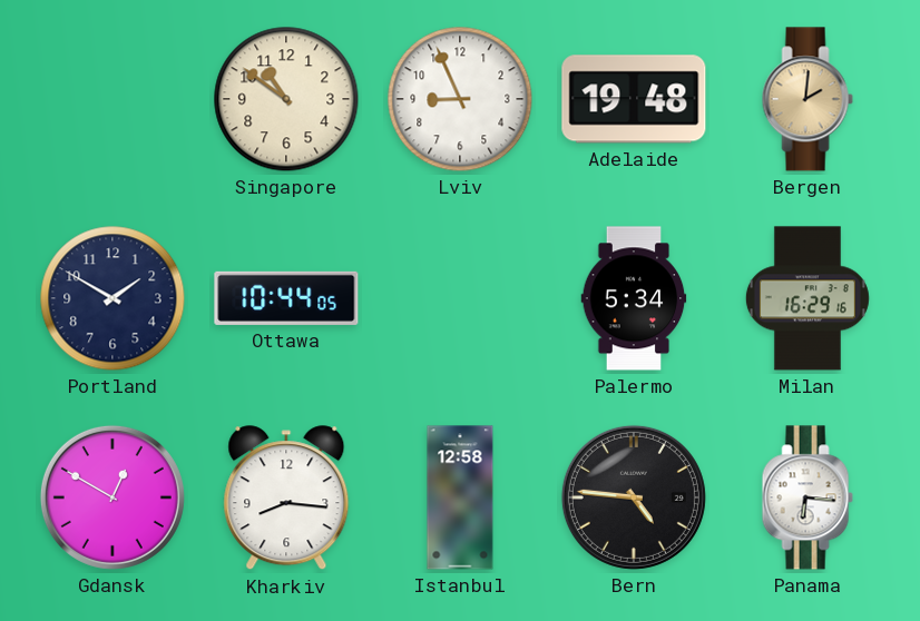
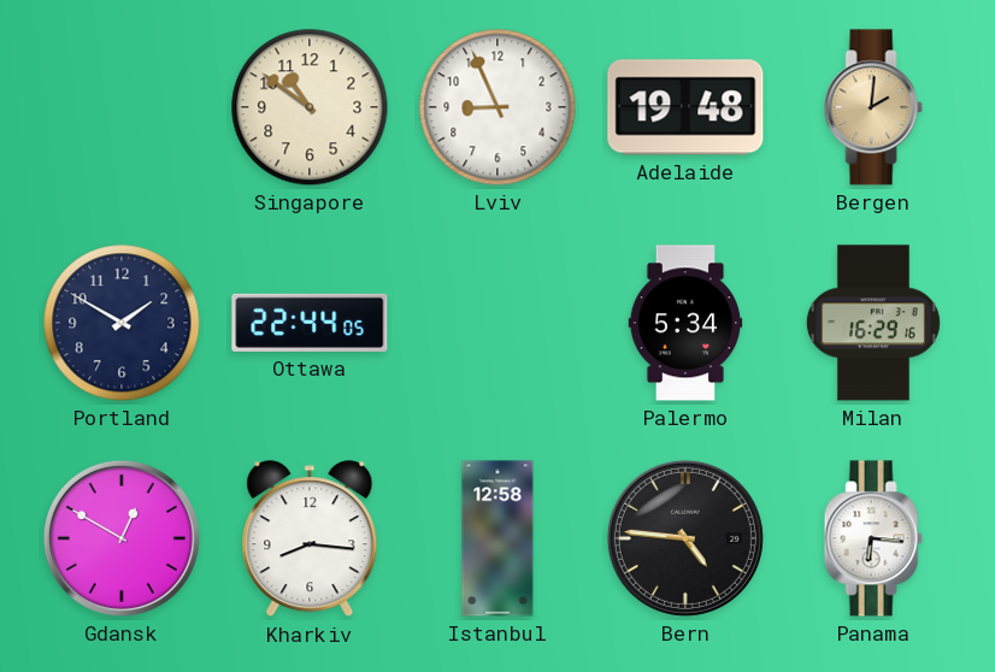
Ottawa: 10:44 -> 22:44
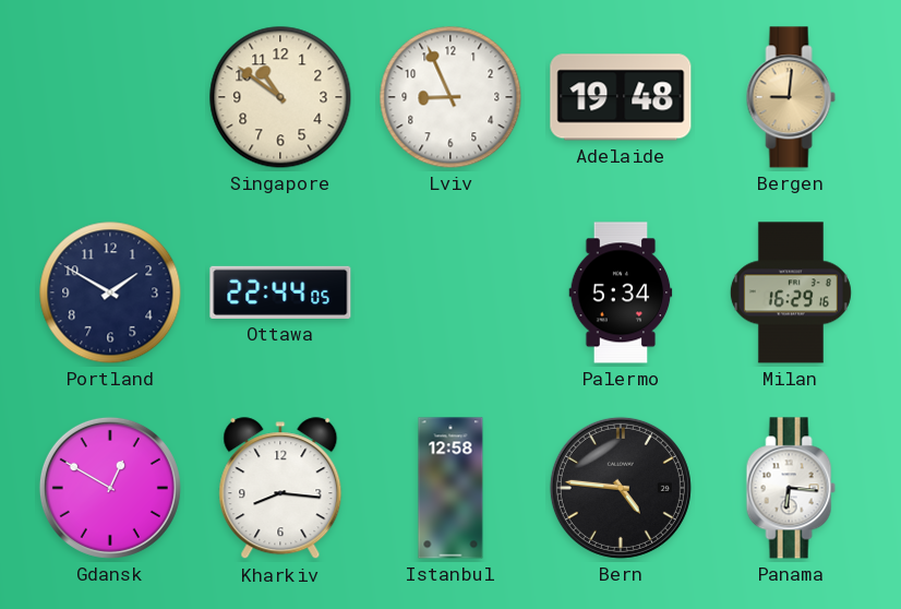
Bergen: 2:01 -> 9:01
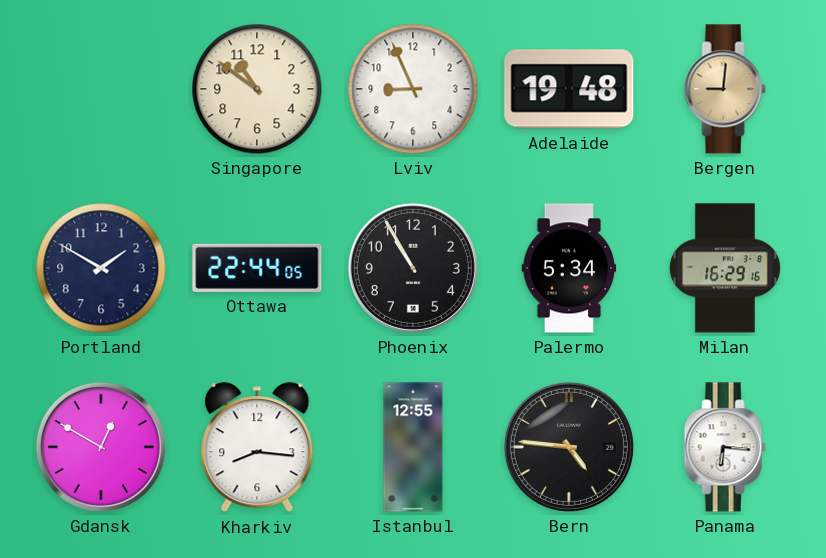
Phoenix: none -> 10:55
Istanbul: 12:58 -> 12:55
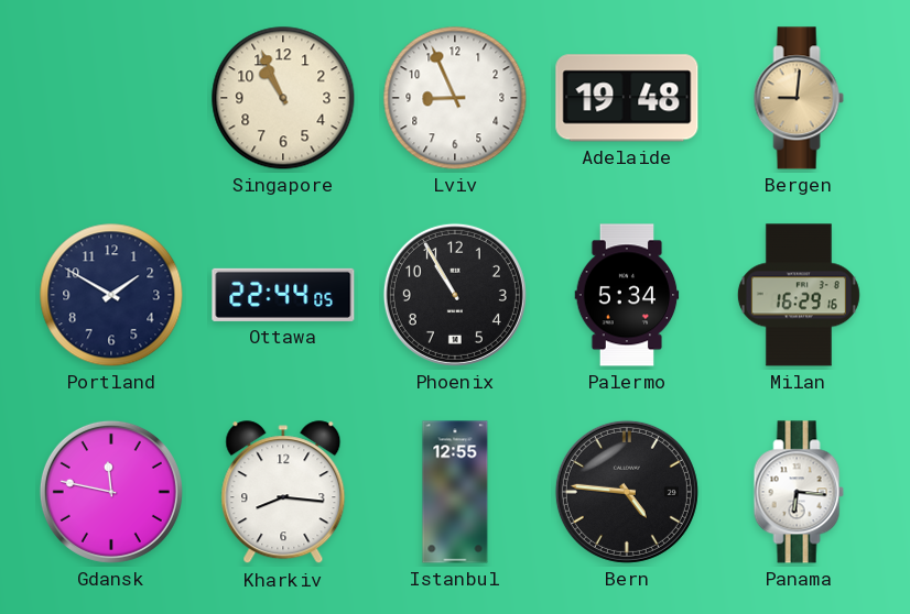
Singapore: 10:51 -> 10:56
Gdansk: 12:50 -> 11:47
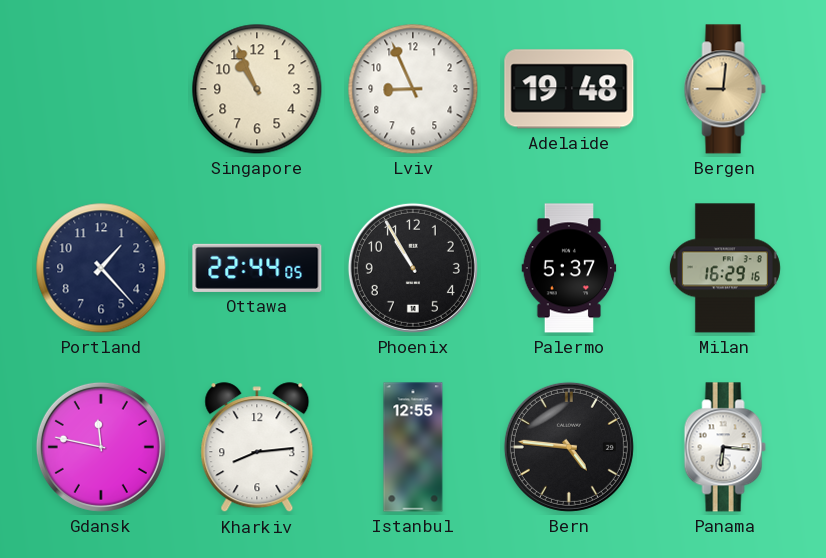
Portland: 1:50 -> 1:23
Palermo: 5:34 -> 5:37
Kharkiv: 8:16 -> 8:14
